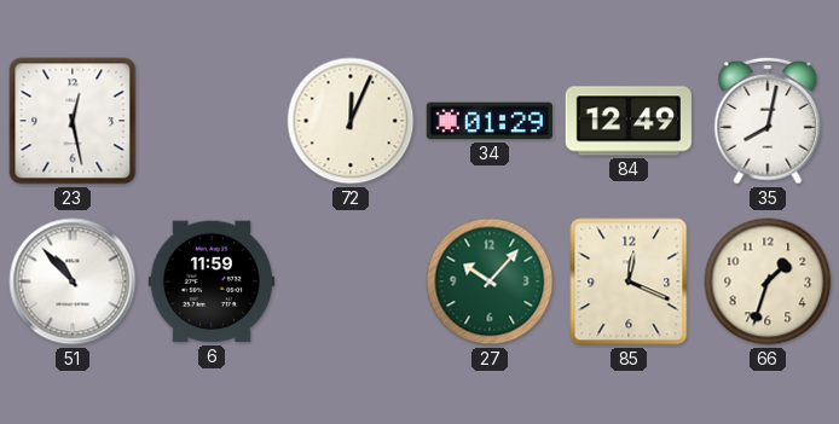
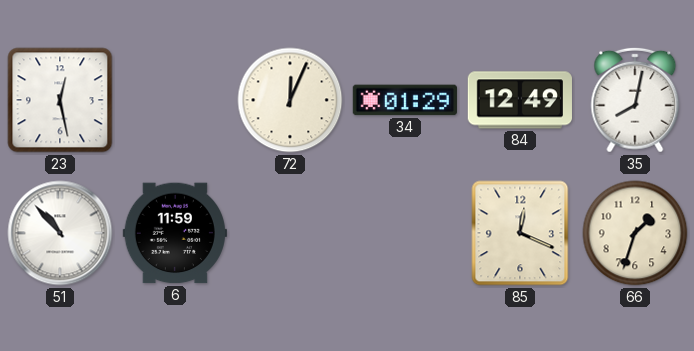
27: 10:07 -> none
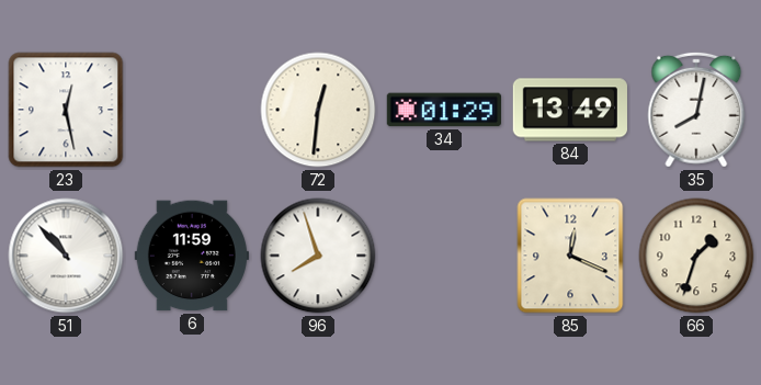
72: 12:04 -> 12:31
84: 12:49 -> 13:49
96: none -> 7:57
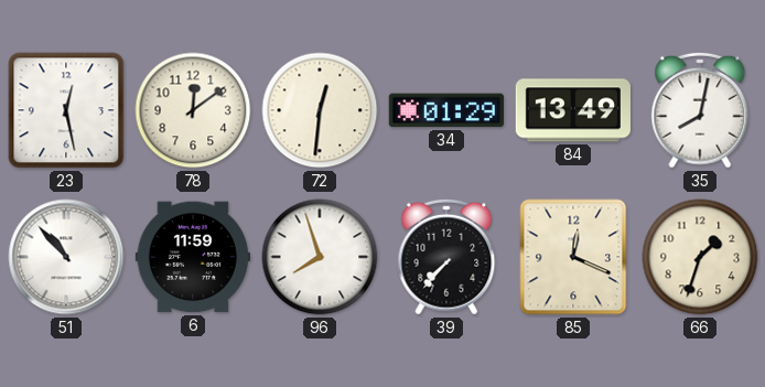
78: none -> 12:09
39: none -> 7:37
